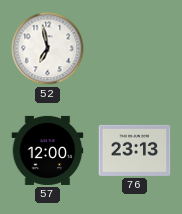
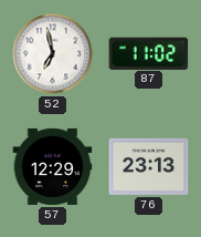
87: none -> 11:02
57: 12:00 -> 12:29
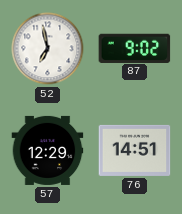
87: 11:02 -> 9:02
76: 23:13 -> 14:51
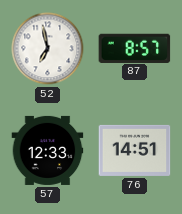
87: 9:02 -> 8:57
57: 12:29 -> 12:33
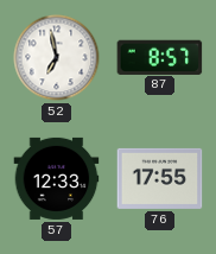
76: 14:51 -> 17:55
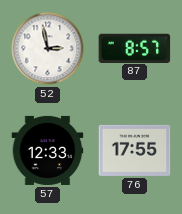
52: 6:58 -> 2:58
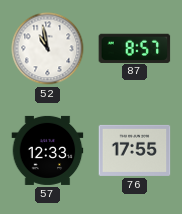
52: 2:58 -> 10:58
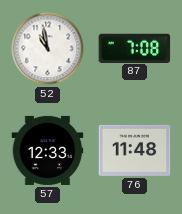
87: 8:57 -> 7:08
76: 17:55 -> 11:48
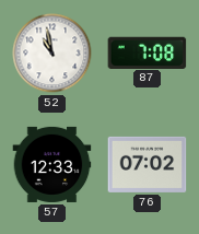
76: 11:48 -> 07:02
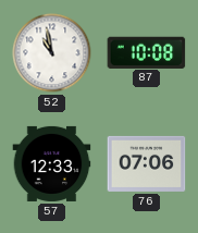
87: 7:08 -> 10:08
76: 07:02 -> 07:06
